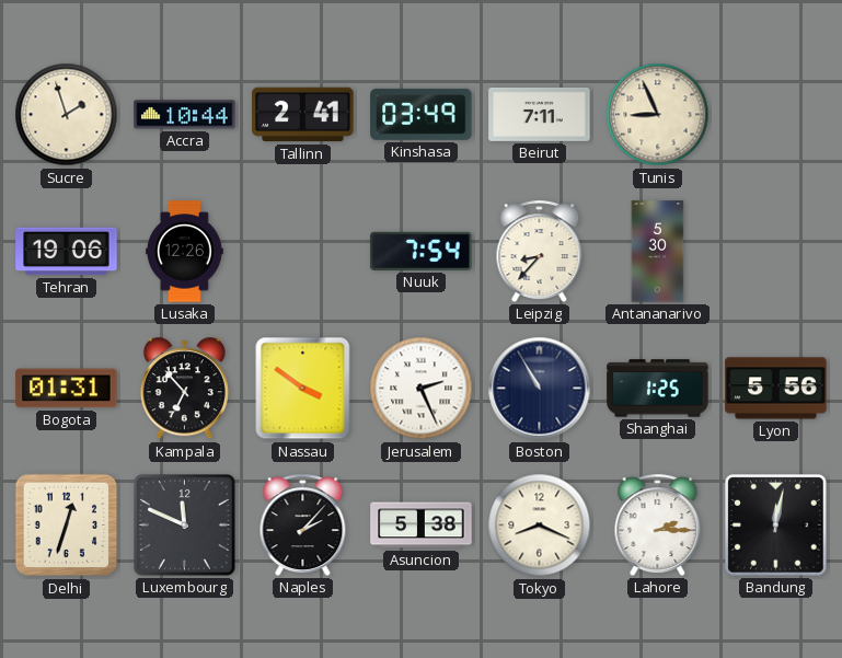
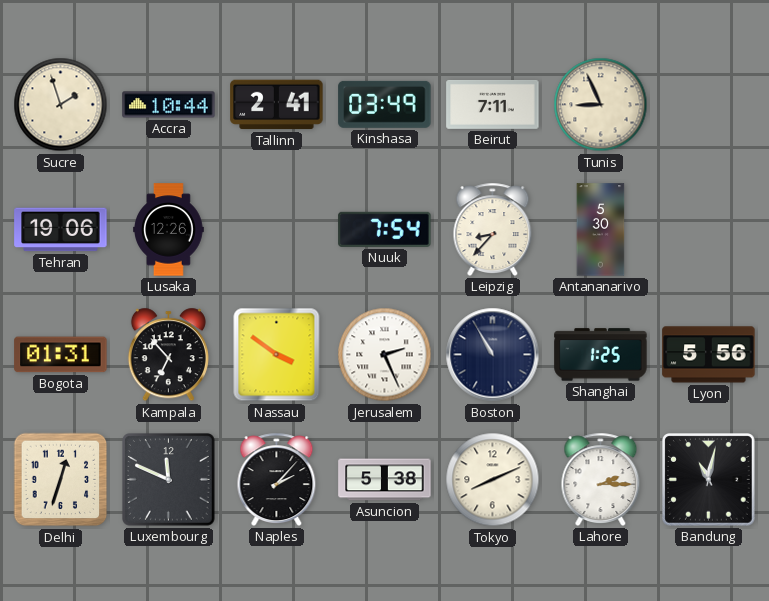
Tokyo: 8:19 -> 8:11
Bandung: 12:02 -> 11:02
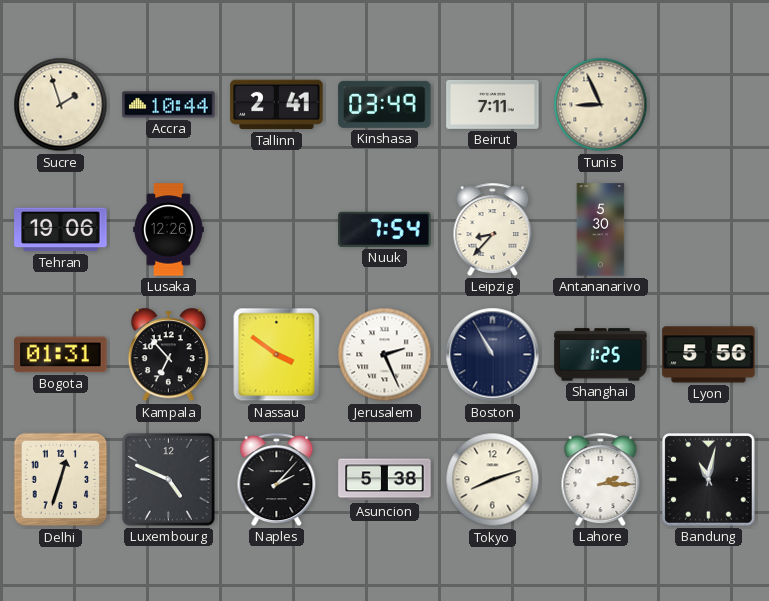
Luxembourg: 11:49 -> 4:49
Tokyo: 8:11 -> 8:12
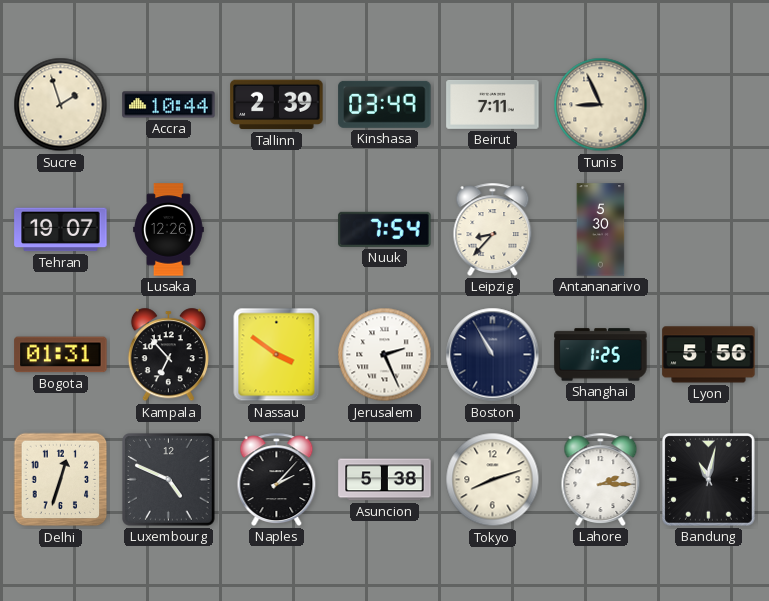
Tallinn: 2:41 -> 2:39
Tehran: 19:06 -> 19:07
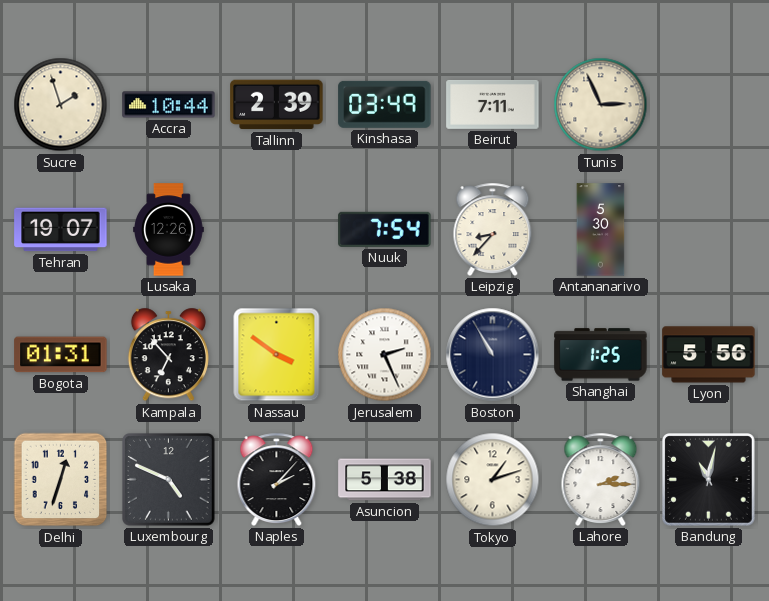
Tunis: 8:56 -> 2:56
Tokyo: 8:12 -> 1:12
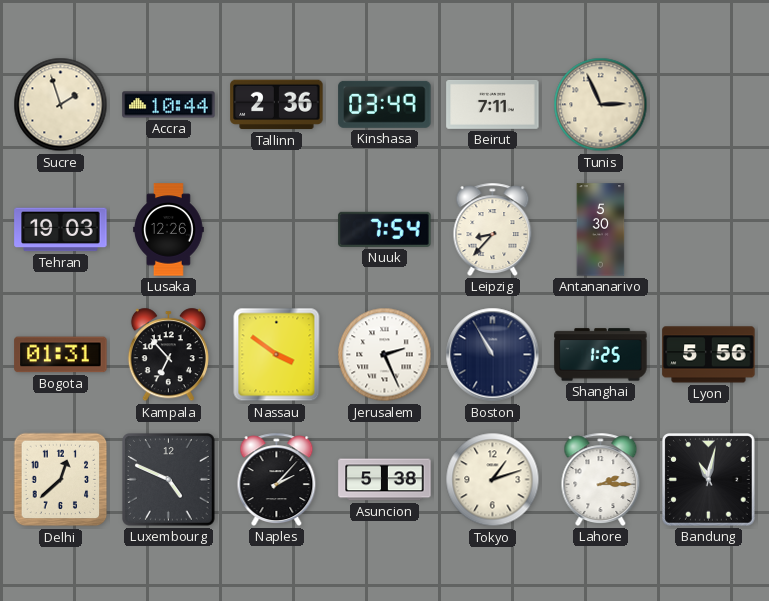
Tallinn: 2:39 -> 2:36
Tehran: 19:07 -> 19:03
Delhi: 12:33 -> 12:38
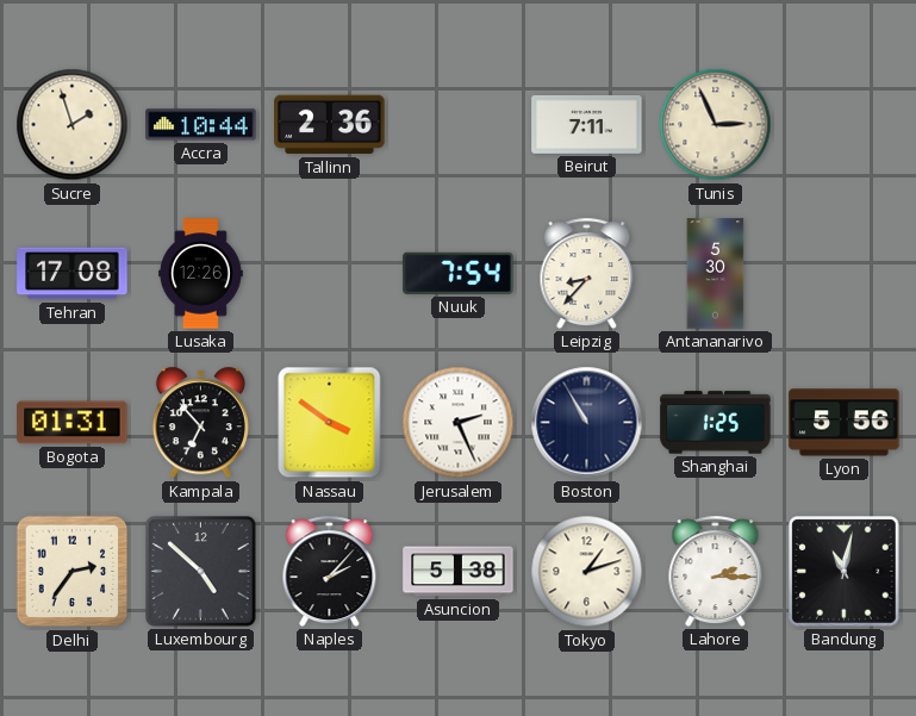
Kinshasa: 03:49 -> none
Tehran: 19:03 -> 17:08
Delhi: 12:38 -> 2:36
Luxembourg: 4:49 -> 4:52
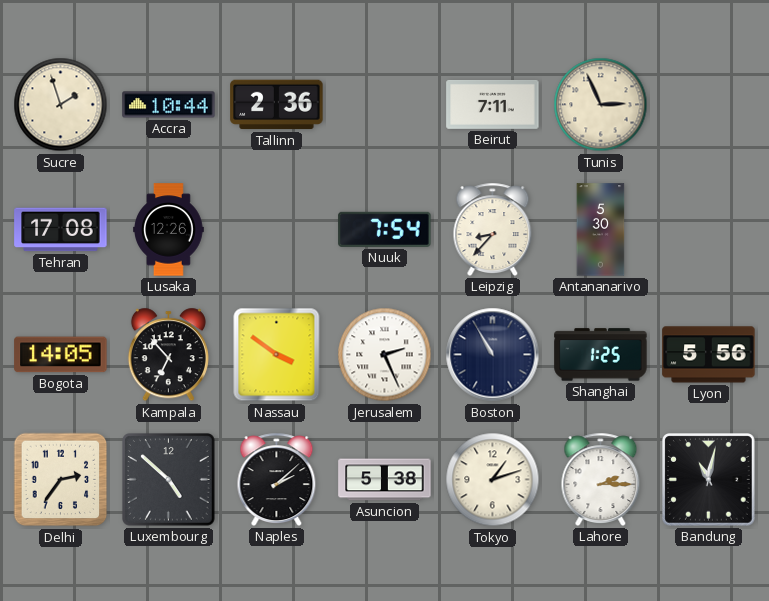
Bogota: 01:31 -> 14:05
Naples: 2:07 -> 2:08
